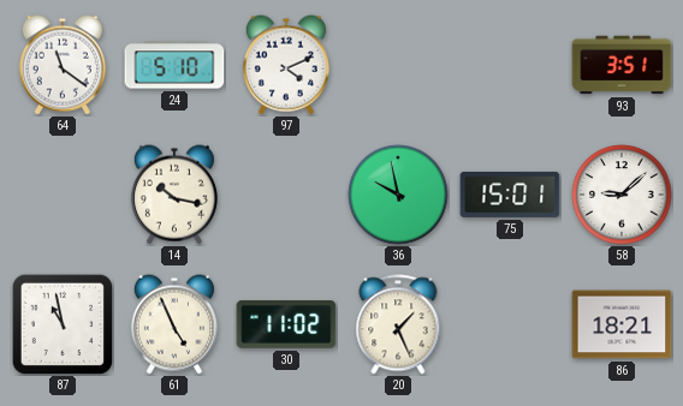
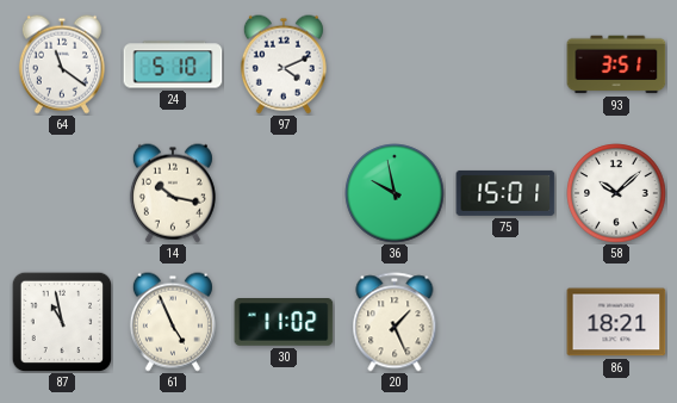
58: 9:08 -> 10:08
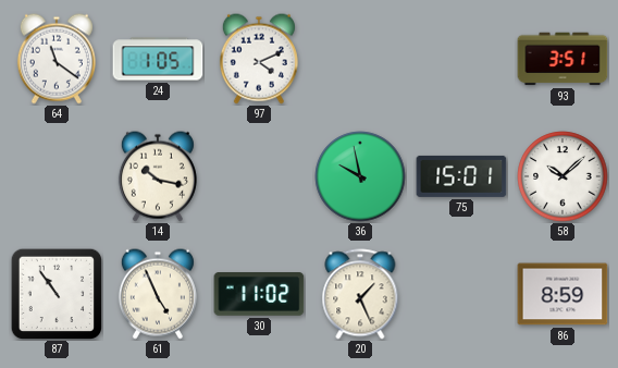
24: 5:10 -> 1:05
87: 10:58 -> 10:54
86: 18:21 -> 8:59
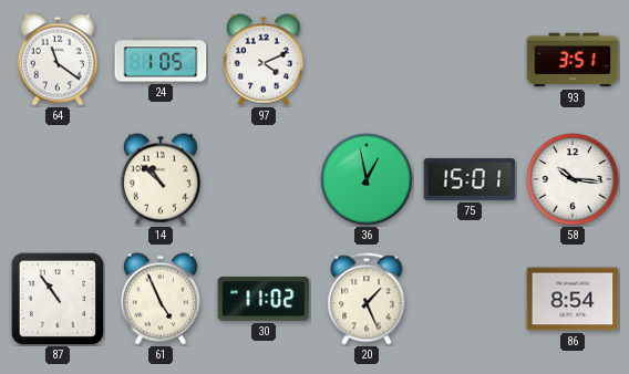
14: 10:17 -> 10:52
36: 9:58 -> 12:58
58: 10:08 -> 10:16
86: 8:59 -> 8:54
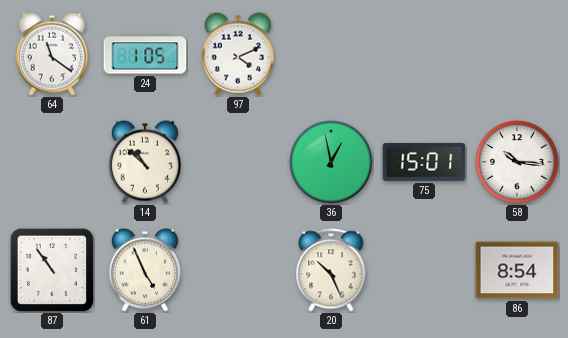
93: 3:51 -> none
30: 11:02 -> none
20: 1:26 -> 10:26
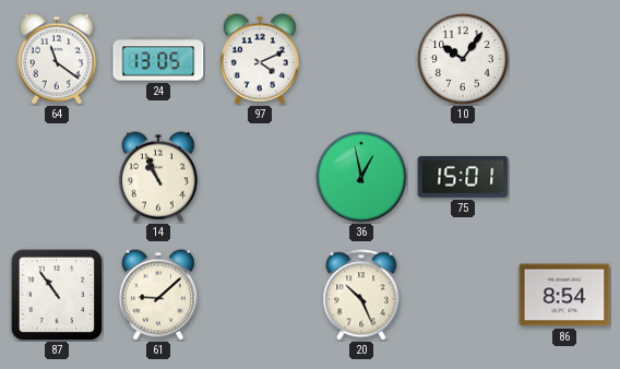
24: 1:05 -> 13:05
10: none -> 10:06
14: 10:52 -> 10:56
58: 10:16 -> none
61: 4:56 -> 9:08
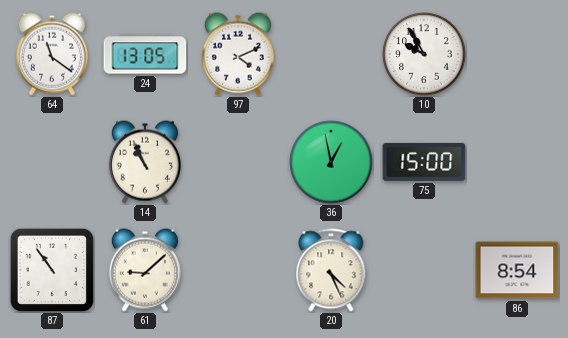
10: 10:06 -> 9:55
75: 15:01 -> 15:00
20: 10:26 -> 4:26
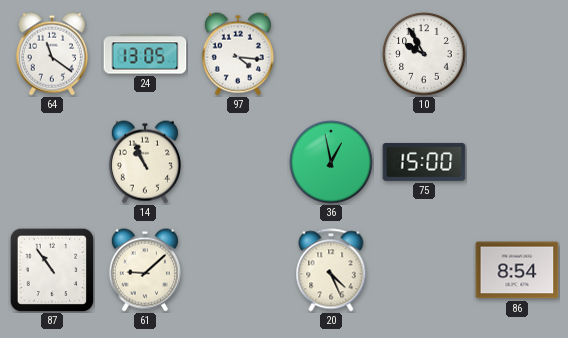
97: 4:11 -> 4:16
